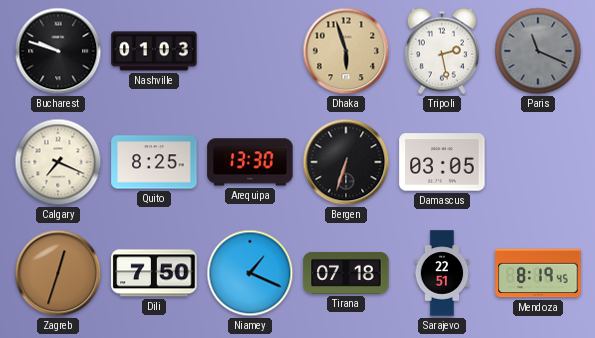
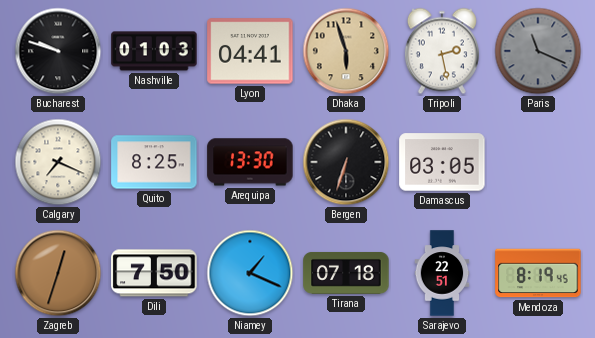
Lyon: none -> 04:41
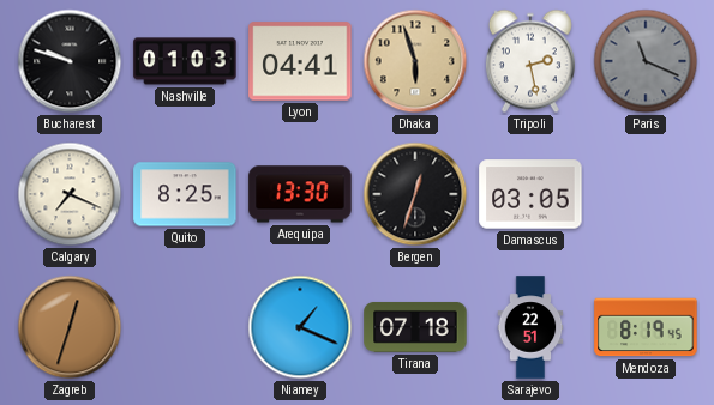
Bergen: 6:33 -> 12:33
Dili: 7:50 -> none
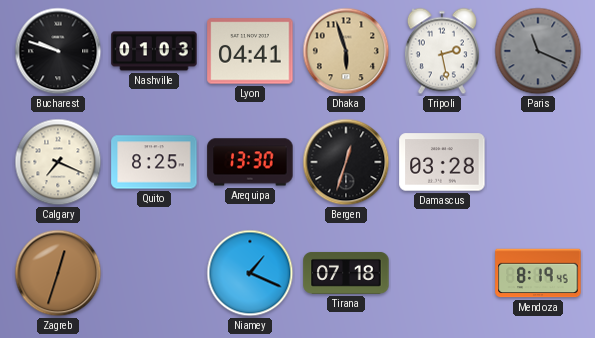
Damascus: 03:05 -> 03:28
Sarajevo: 22:51 -> none
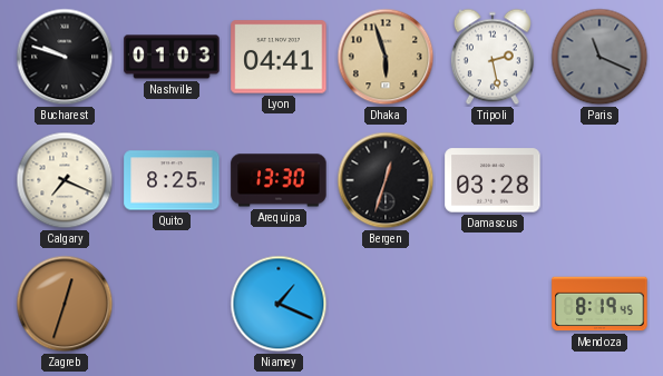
Tirana: 07:18 -> none
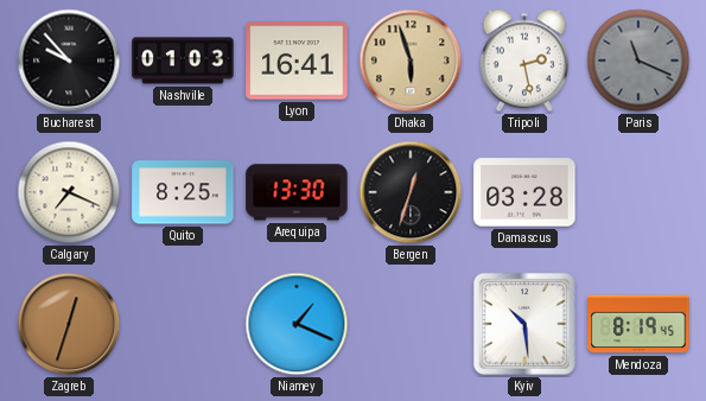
Bucharest: 9:48 -> 9:53
Lyon: 04:41 -> 16:41
Kyiv: none -> 10:29
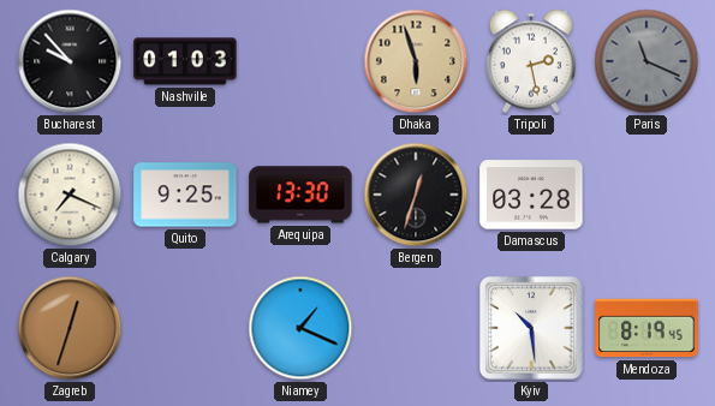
Lyon: 16:41 -> none
Quito: 8:25 -> 9:25
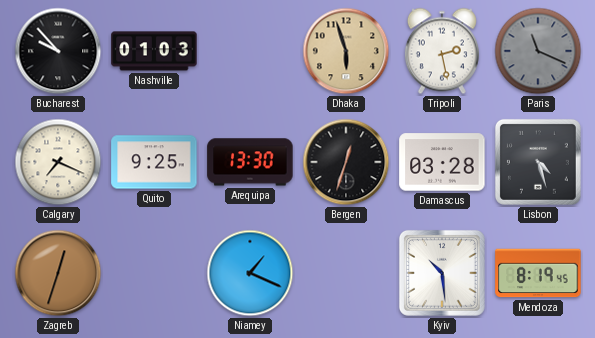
Lisbon: none -> 4:27
